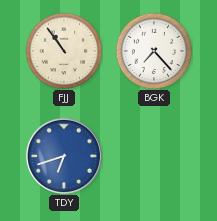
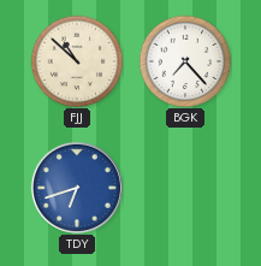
FJJ: 10:54 -> 10:52
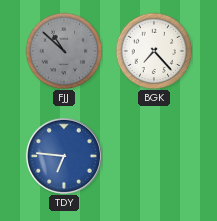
FJJ dial: cream -> grey
TDY: 6:42 -> 6:46
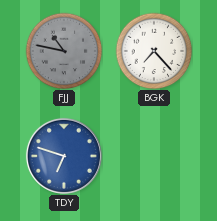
FJJ: 10:52 -> 10:47
TDY: 6:46 -> 6:48
